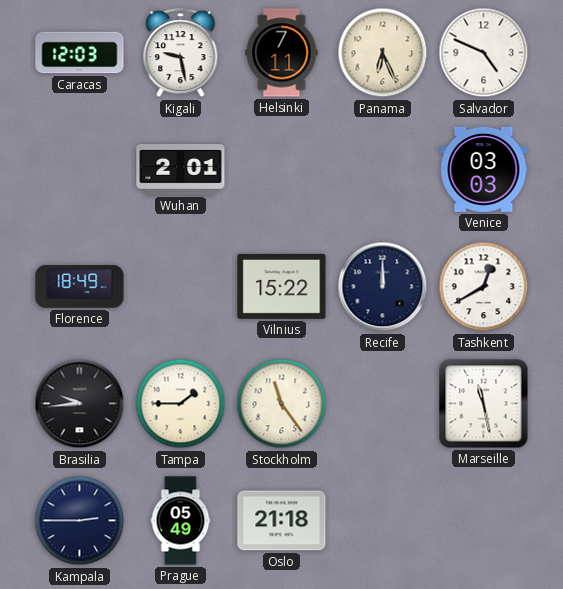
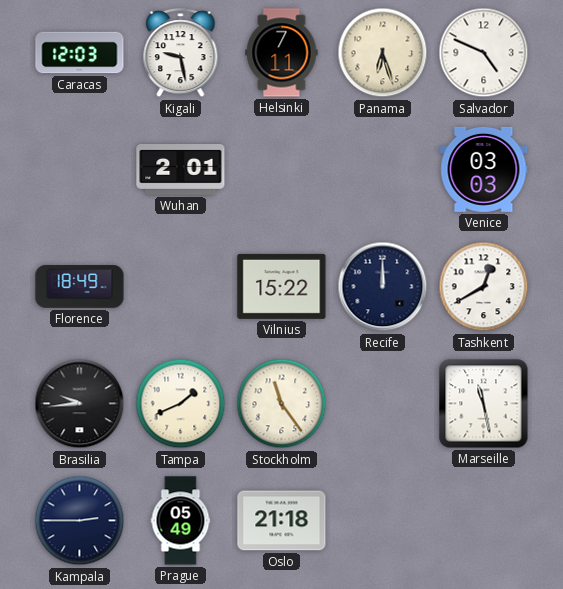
Panama: 6:26 -> 6:27
Tampa: 1:45 -> 1:41
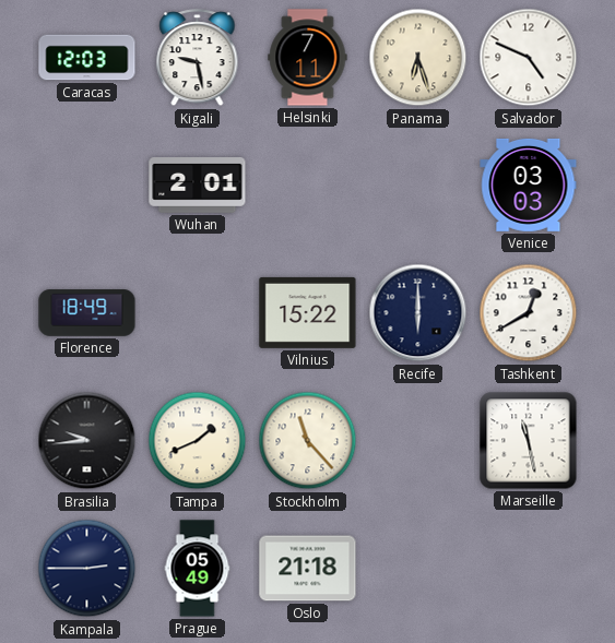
Recife: 12:00 -> 6:00
Stockholm: 11:24 -> 11:23
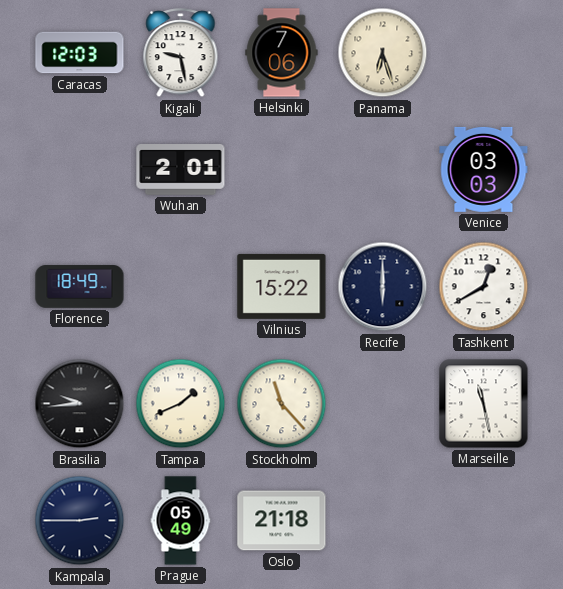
Helsinki: 7:11 -> 7:06
Salvador: 4:49 -> none
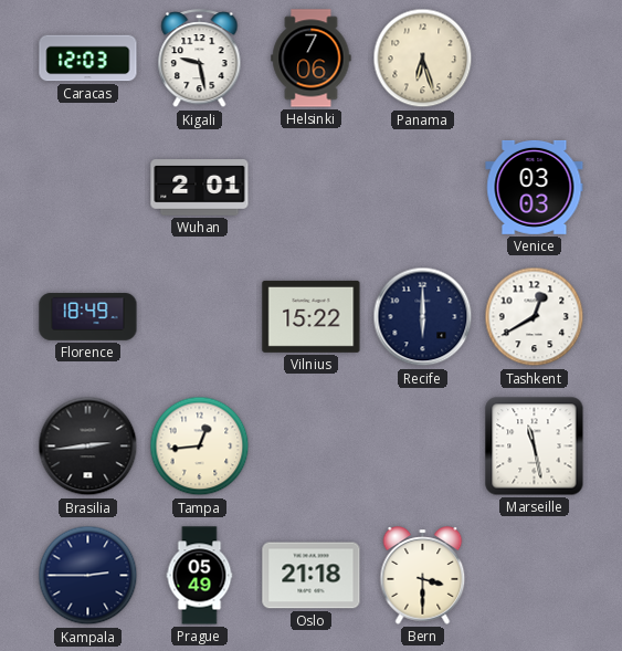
Brasilia: 9:44 -> 2:44
Tampa: 1:41 -> 12:44
Stockholm: 11:23 -> none
Bern: none -> 3:30
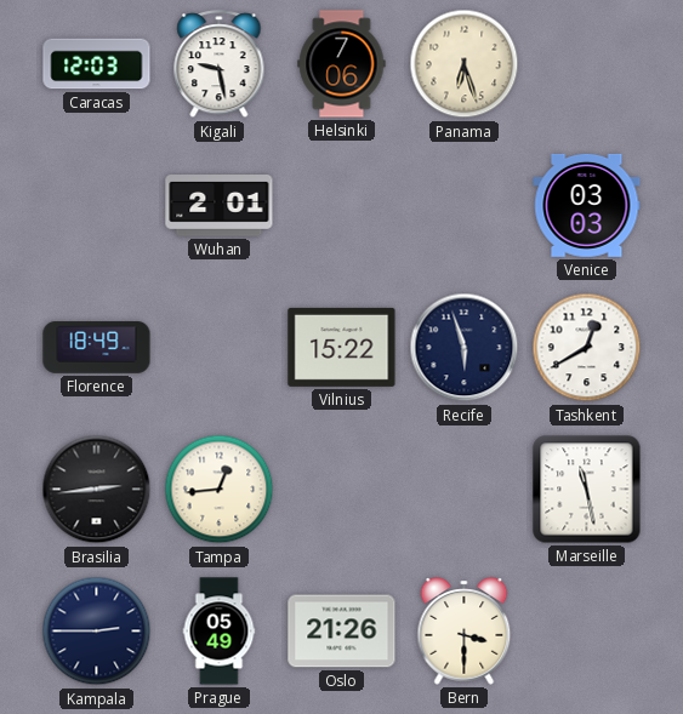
Recife: 6:00 -> 5:57
Oslo: 21:18 -> 21:26
